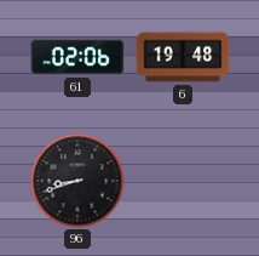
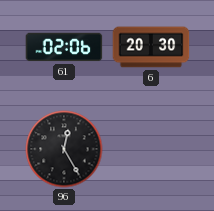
6: 19:48 -> 20:30
96: 8:42 -> 12:25
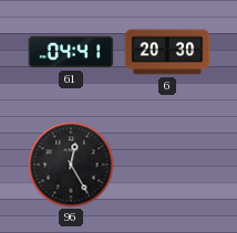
61: 02:06 -> 04:41
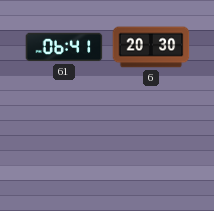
61: 04:41 -> 06:41
96: 12:25 -> none
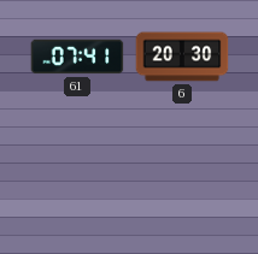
61: 06:41 -> 07:41
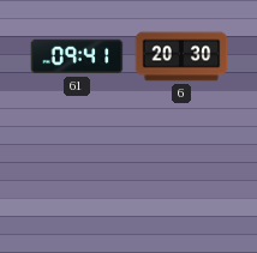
61: 07:41 -> 09:41
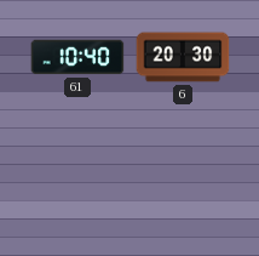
61: 09:41 -> 10:40
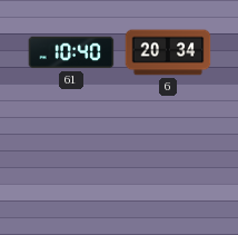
6: 20:30 -> 20:34
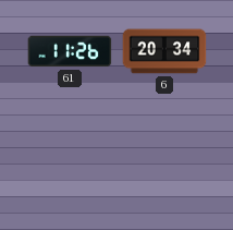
61: 10:40 -> 11:26
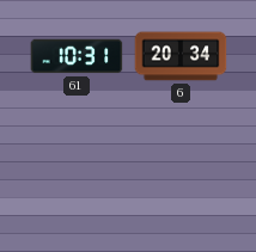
61: 11:26 -> 10:31
